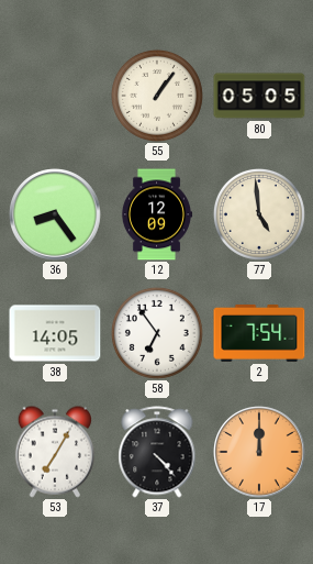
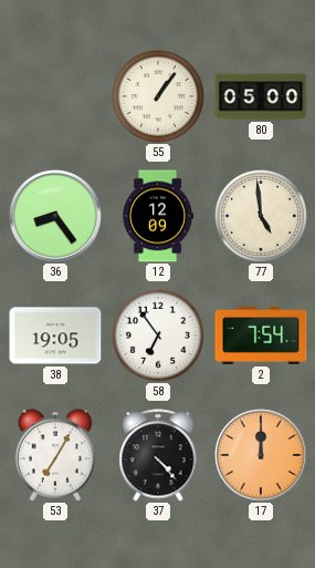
80: 05:05 -> 05:00
38: 14:05 -> 19:05
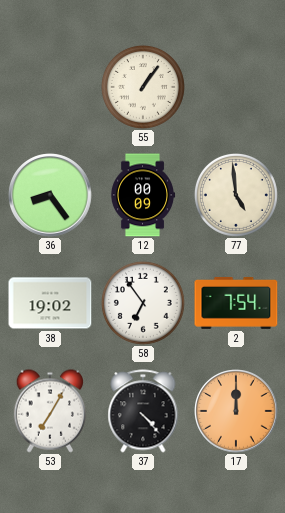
80: 05:00 -> none
12: 12:09 -> 00:09
38: 19:05 -> 19:02
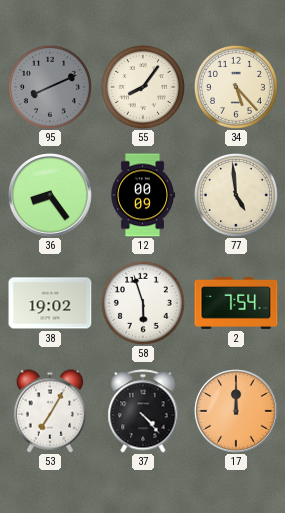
95: none -> 8:11
55: 1:06 -> 8:06
34: none -> 5:23
58: 6:54 -> 5:57
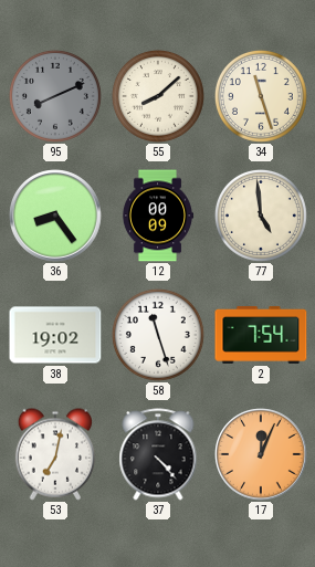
55: 8:06 -> 8:08
34: 5:23 -> 11:27
58: 5:57 -> 11:27
53: 7:05 -> 7:02
17: 12:00 -> 12:04
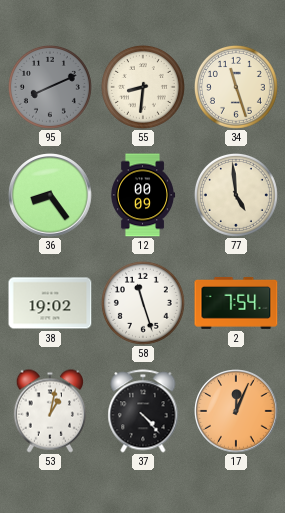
55: 8:08 -> 8:31
53: 7:02 -> 1:02
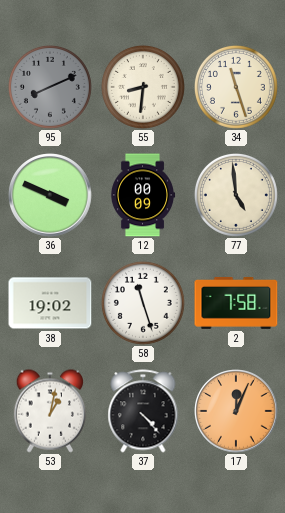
36: 8:24 -> 3:49
2: 7:54 -> 7:58
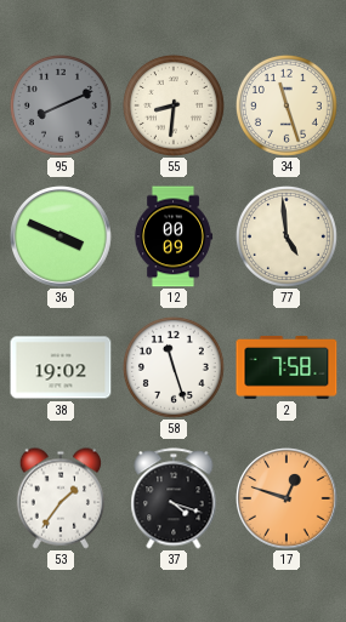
53: 1:02 -> 1:36
37: 4:23 -> 4:18
17: 12:04 -> 12:48
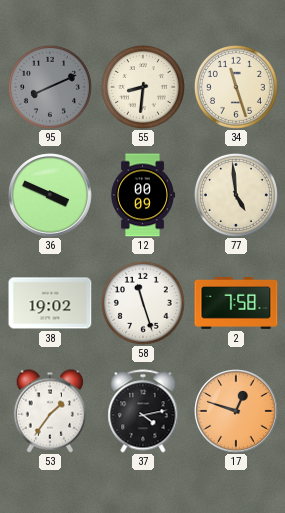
37: 4:18 -> 4:13
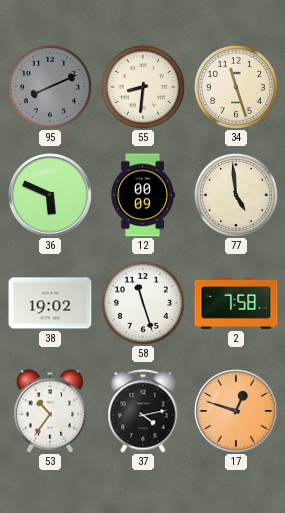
36: 3:49 -> 5:49
53: 1:36 -> 10:36
